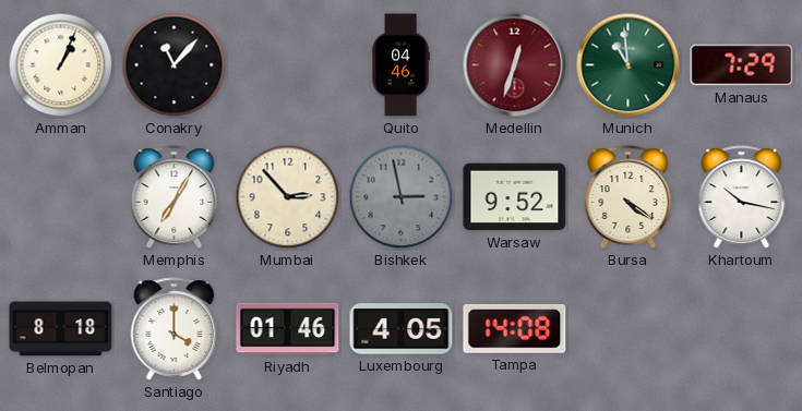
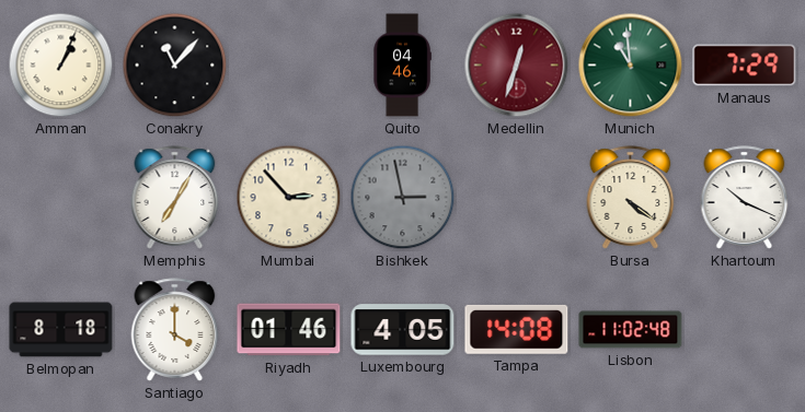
Warsaw: 9:52 -> none
Khartoum: 10:17 -> 10:19
Lisbon: none -> 11:02
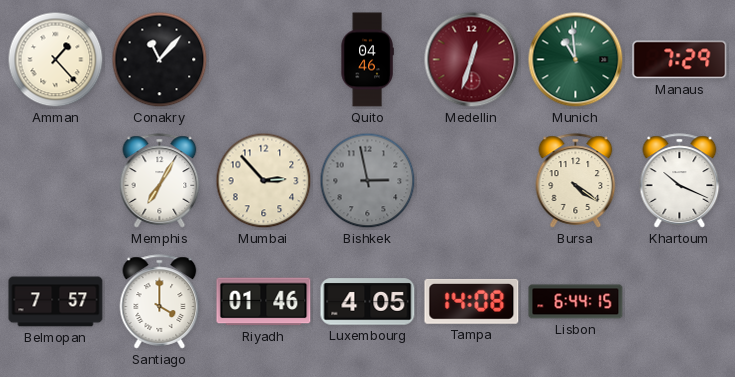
Amman: 1:04 -> 1:23
Belmopan: 8:18 -> 7:57
Lisbon: 11:02 -> 6:44
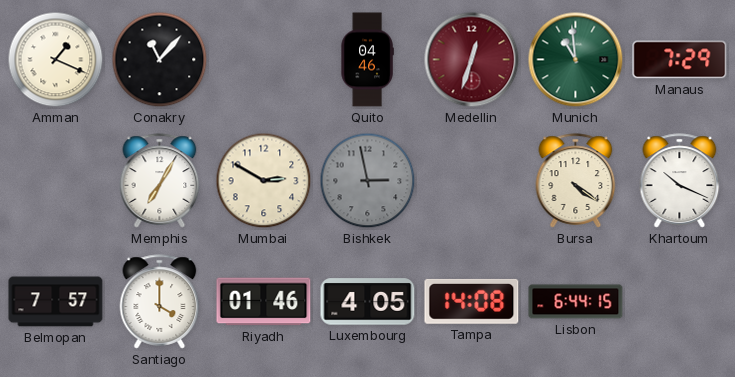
Amman: 1:23 -> 1:19
Mumbai: 2:53 -> 2:50
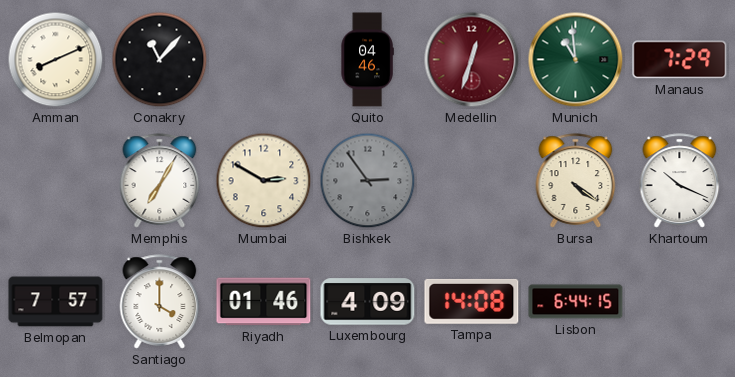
Amman: 1:19 -> 8:11
Bishkek: 2:58 -> 2:54
Luxembourg: 4:05 -> 4:09
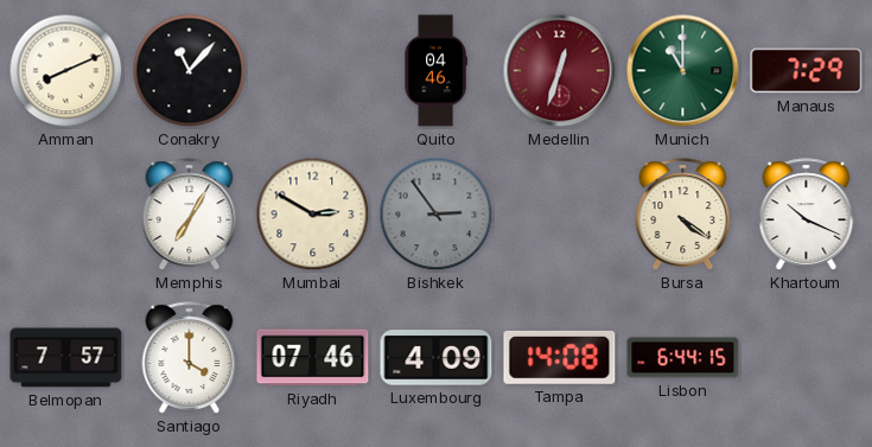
Munich: 10:59 -> 11:00
Riyadh: 01:46 -> 07:46
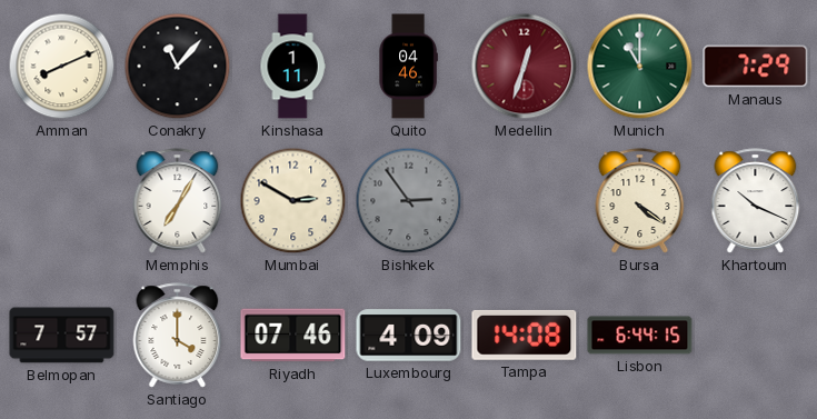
Kinshasa: none -> 1:11
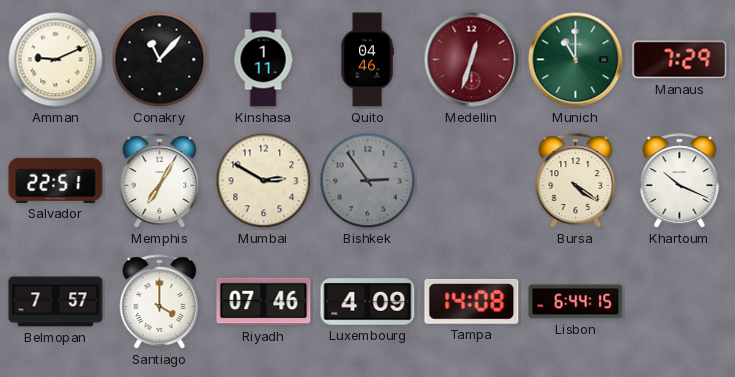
Amman: 8:11 -> 9:11
Salvador: none -> 22:51
